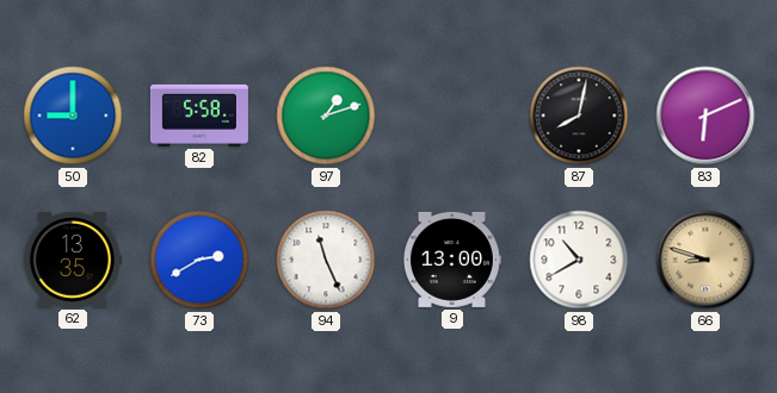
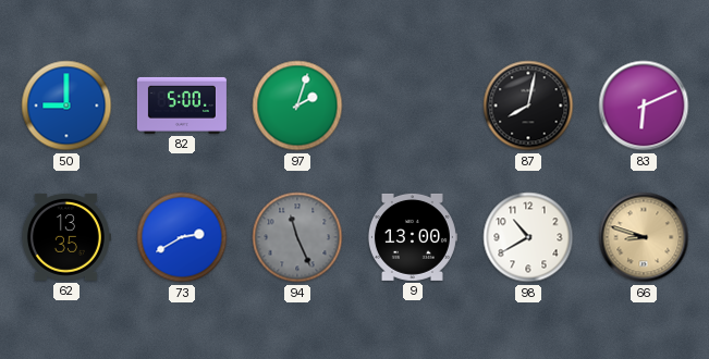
82: 5:58 -> 5:00
97: 1:12 -> 2:03
94 dial: white -> grey
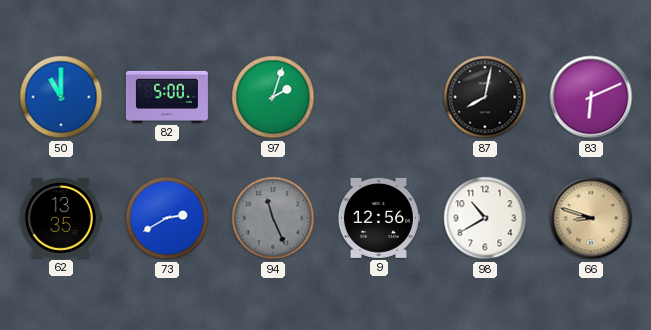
50: 9:00 -> 11:00
9: 13:00 -> 12:56
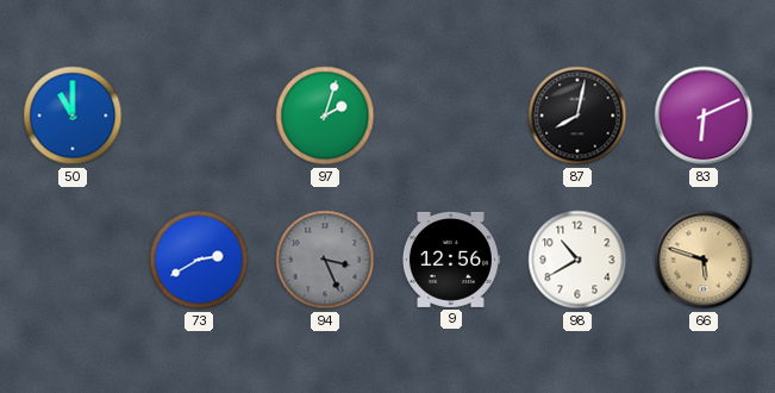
82: 5:00 -> none
62: 13:35 -> none
94: 11:26 -> 3:26
66: 8:48 -> 5:48
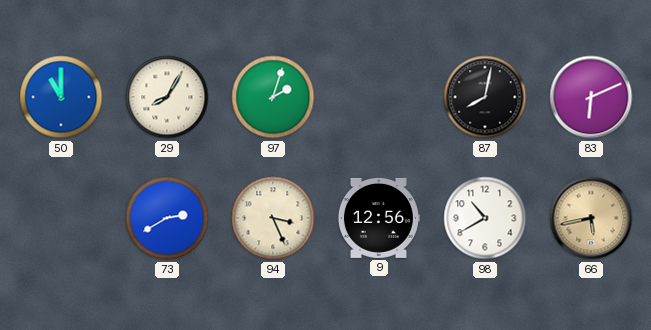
29: none -> 8:05
94 dial: grey -> cream
66: 5:48 -> 5:43
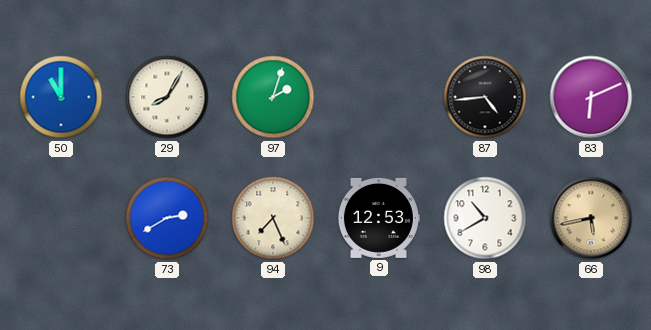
87: 8:02 -> 4:44
94: 3:26 -> 7:26
9: 12:56 -> 12:53
